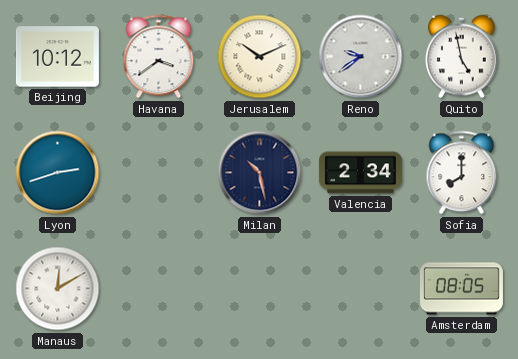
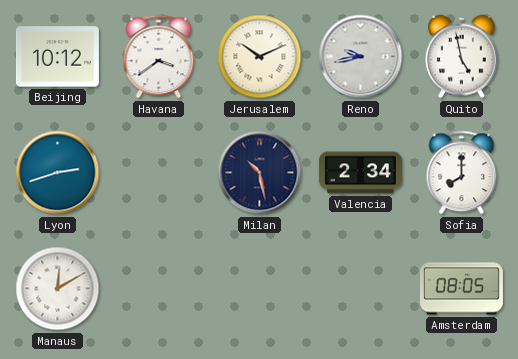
Reno: 9:39 -> 9:43
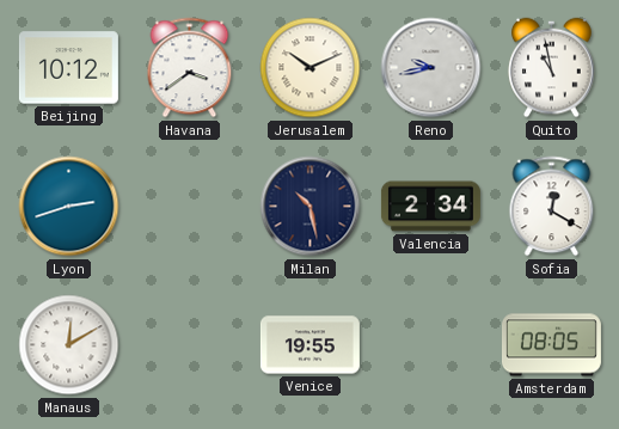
Quito: 4:58 -> 10:58
Sofia: 8:00 -> 12:20
Venice: none -> 19:55
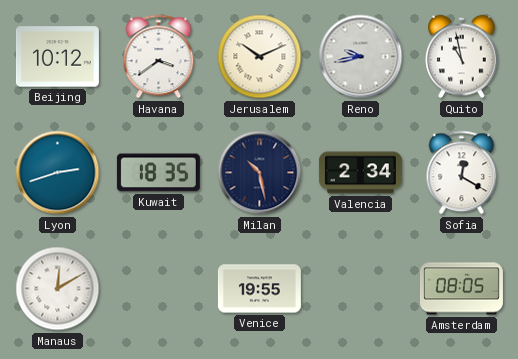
Kuwait: none -> 18:35
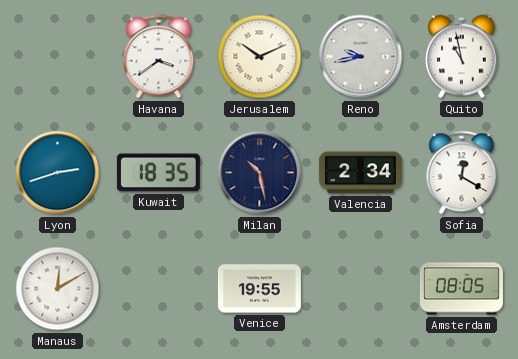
Beijing: 10:12 -> none
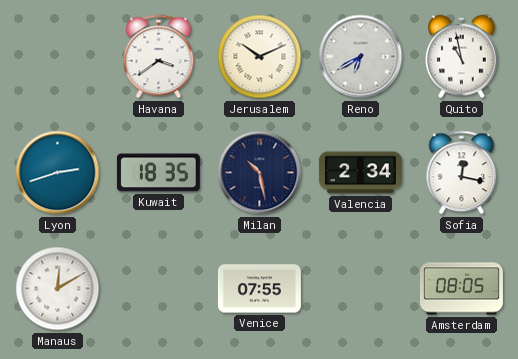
Reno: 9:43 -> 6:40
Sofia: 12:20 -> 12:17
Venice: 19:55 -> 07:55
